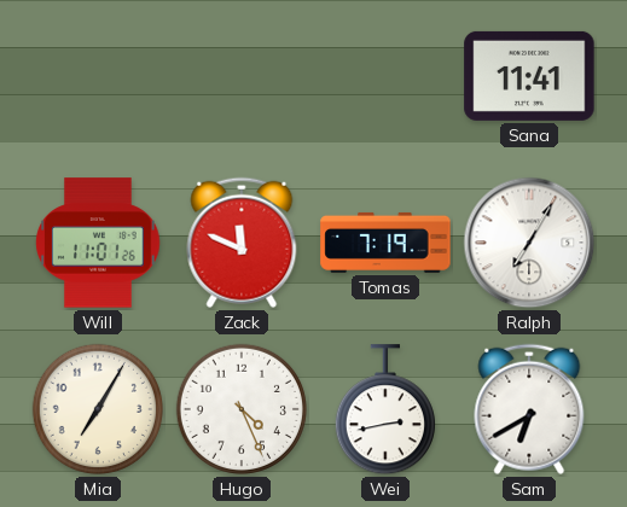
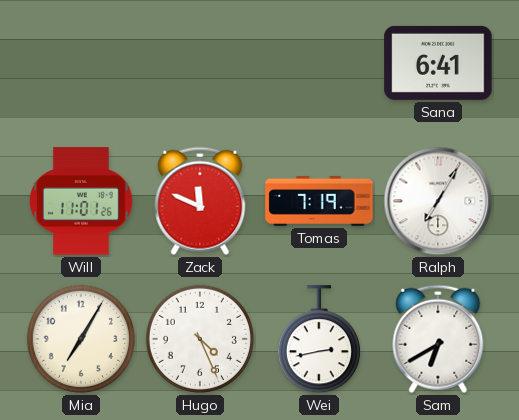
Sana: 11:41 -> 6:41
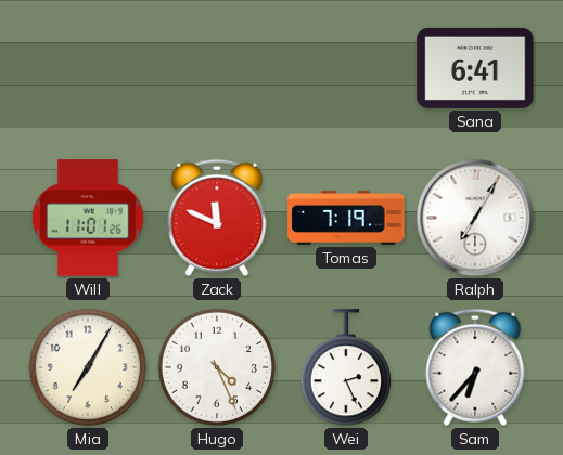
Wei: 2:43 -> 2:26
Sam: 6:40 -> 6:37
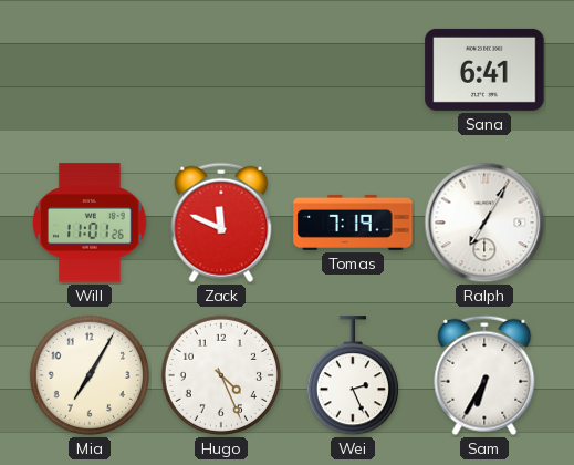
Sam: 6:37 -> 6:35
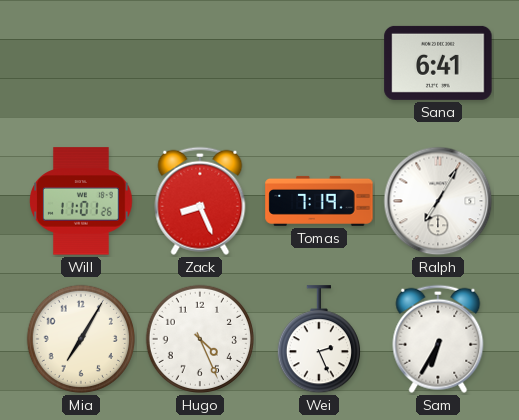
Zack: 11:49 -> 8:26
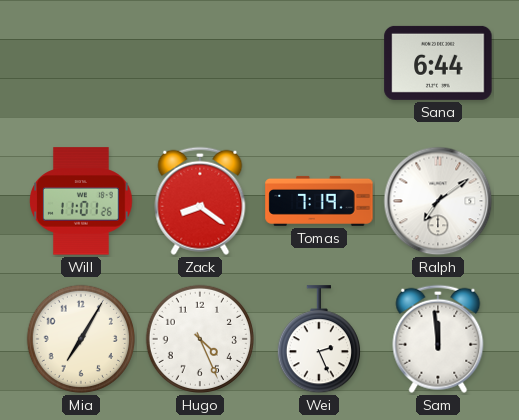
Sana: 6:41 -> 6:44
Zack: 8:26 -> 8:21
Ralph: 7:05 -> 7:09
Sam: 6:35 -> 11:59
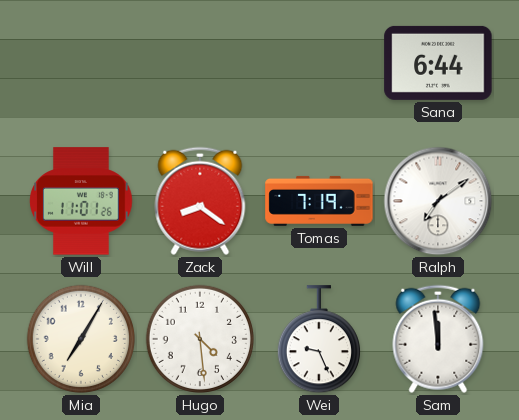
Hugo: 4:26 -> 4:29
Wei: 2:26 -> 9:26
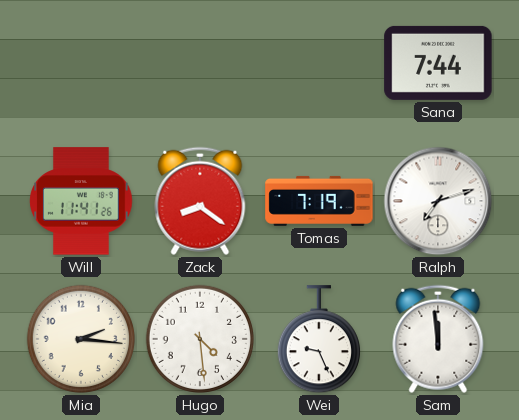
Sana: 6:44 -> 7:44
Will: 11:01 -> 11:41
Ralph: 7:09 -> 7:12
Mia: 7:05 -> 2:16
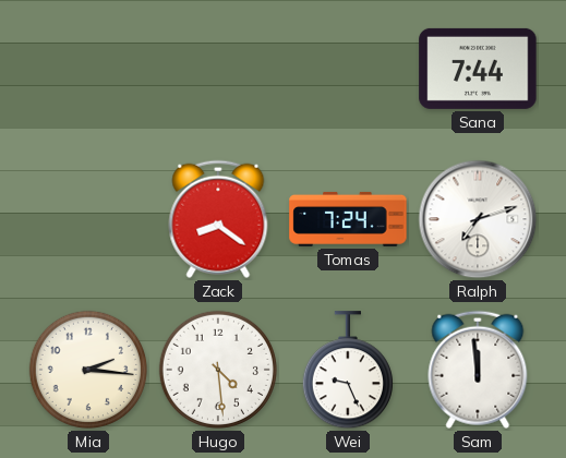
Will: 11:41 -> none
Tomas: 7:19 -> 7:24
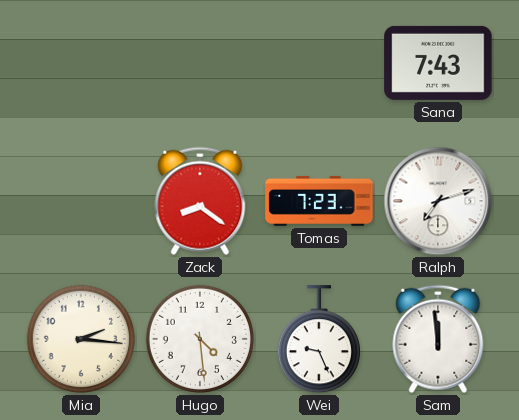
Sana: 7:44 -> 7:43
Tomas: 7:24 -> 7:23
